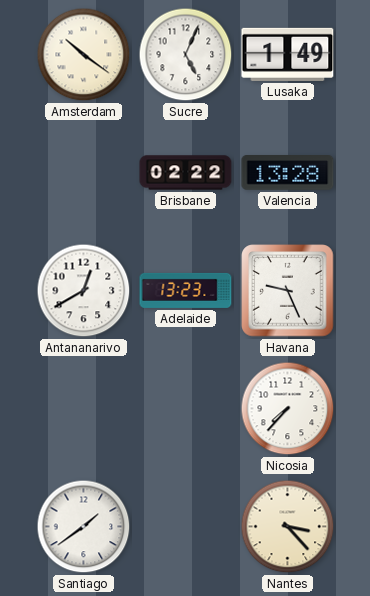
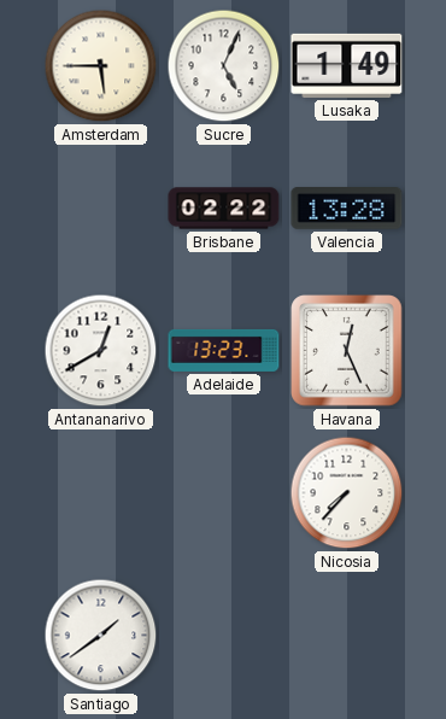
Amsterdam: 10:21 -> 5:45
Havana: 9:26 -> 12:26
Nantes: 3:23 -> none
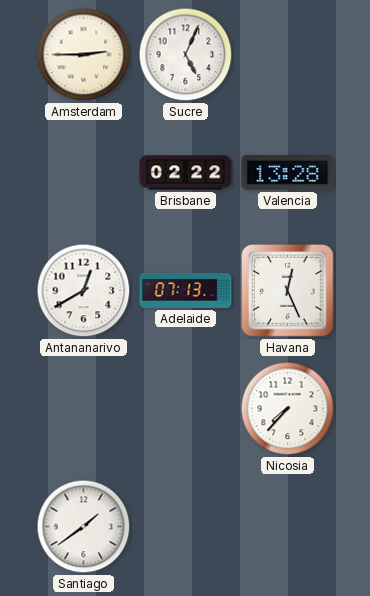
Amsterdam: 5:45 -> 2:45
Lusaka: 1:49 -> none
Adelaide: 13:23 -> 07:13
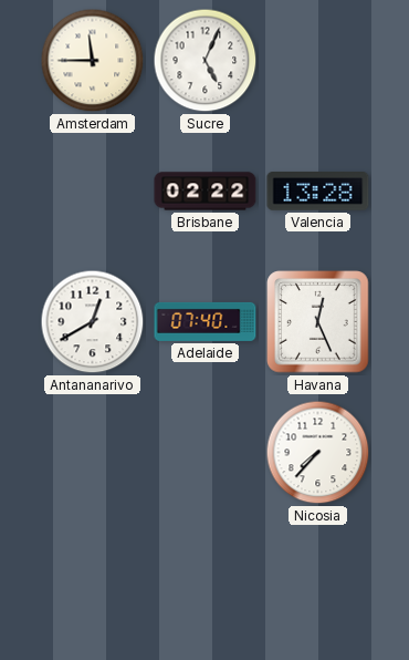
Amsterdam: 2:45 -> 11:45
Adelaide: 07:13 -> 07:40
Santiago: 1:39 -> none
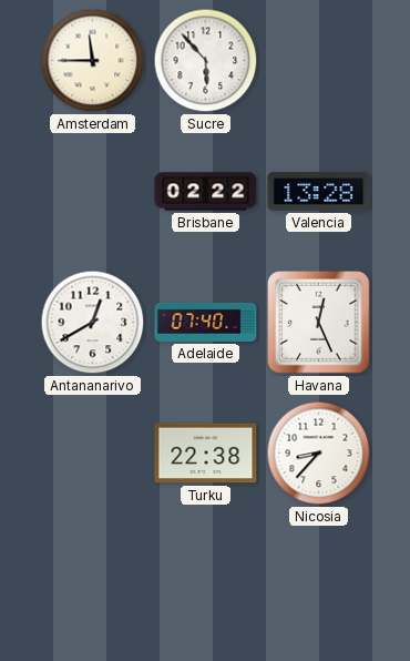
Sucre: 5:04 -> 5:53
Turku: none -> 22:38
Nicosia: 7:37 -> 8:37
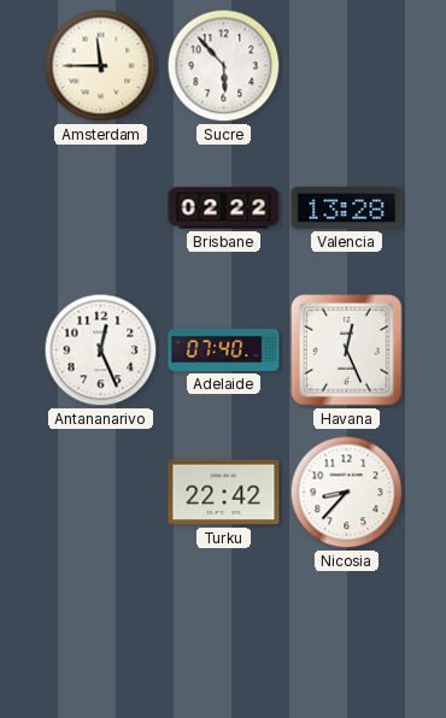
Antananarivo: 12:40 -> 12:26
Turku: 22:38 -> 22:42
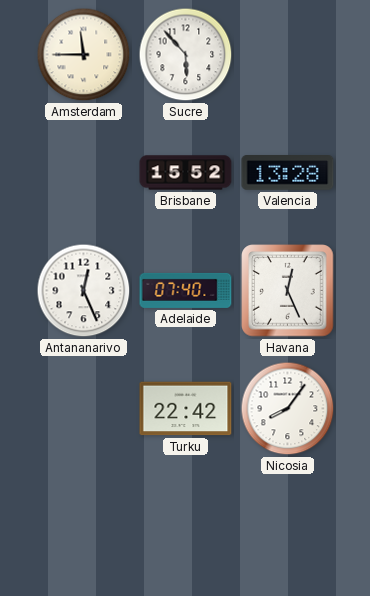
Brisbane: 02:22 -> 15:52
Nicosia: 8:37 -> 8:06
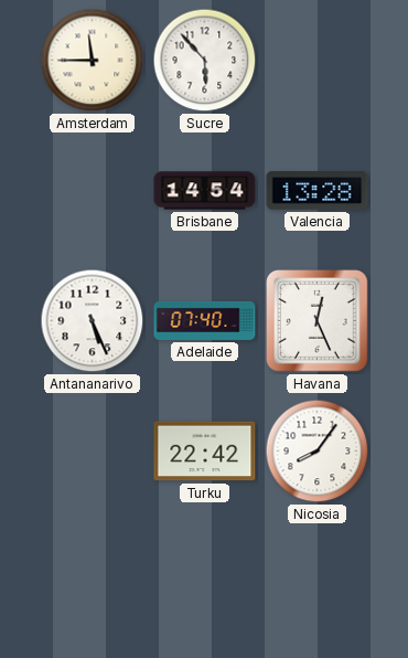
Brisbane: 15:52 -> 14:54
Antananarivo: 12:26 -> 5:26
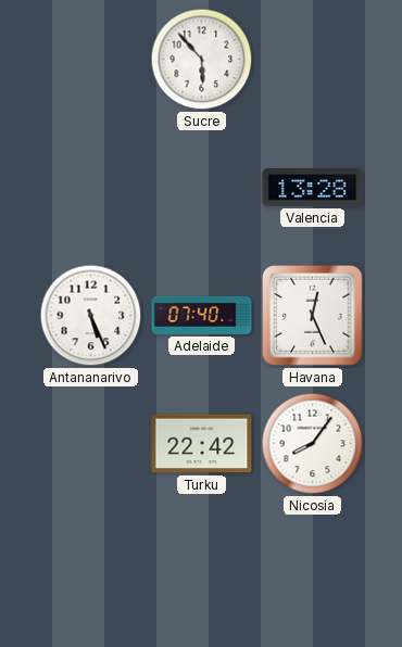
Amsterdam: 11:45 -> none
Brisbane: 14:54 -> none
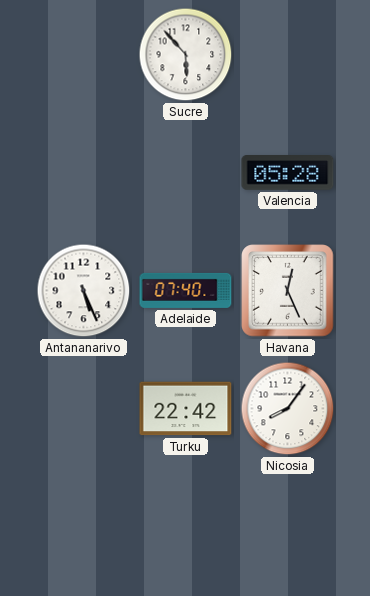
Valencia: 13:28 -> 05:28
